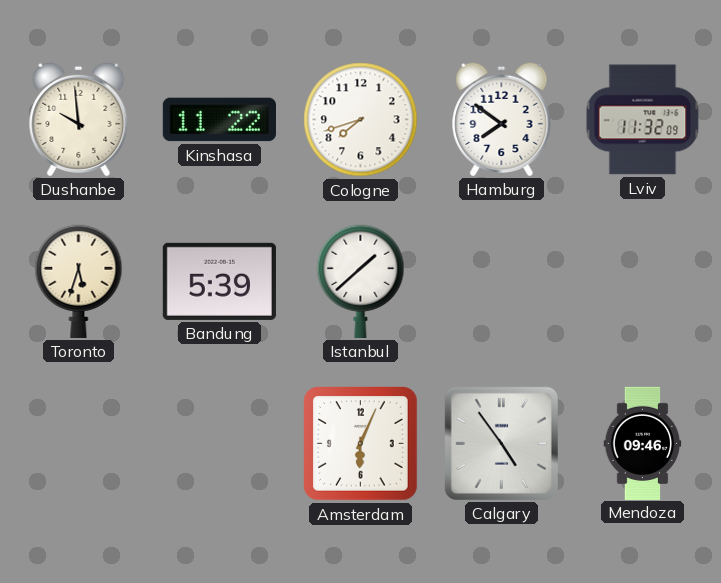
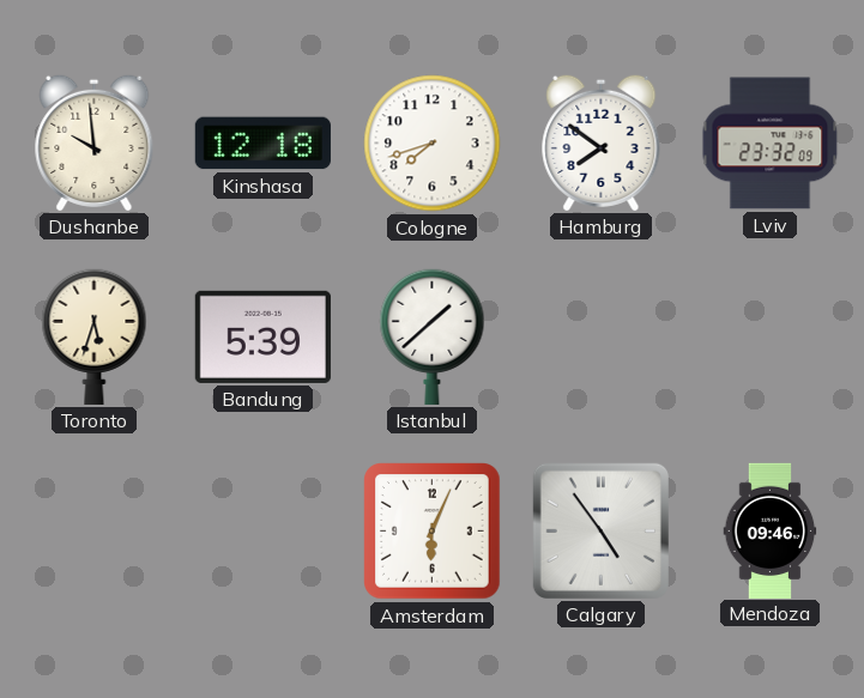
Kinshasa: 11:22 -> 12:18
Lviv: 11:32 -> 23:32
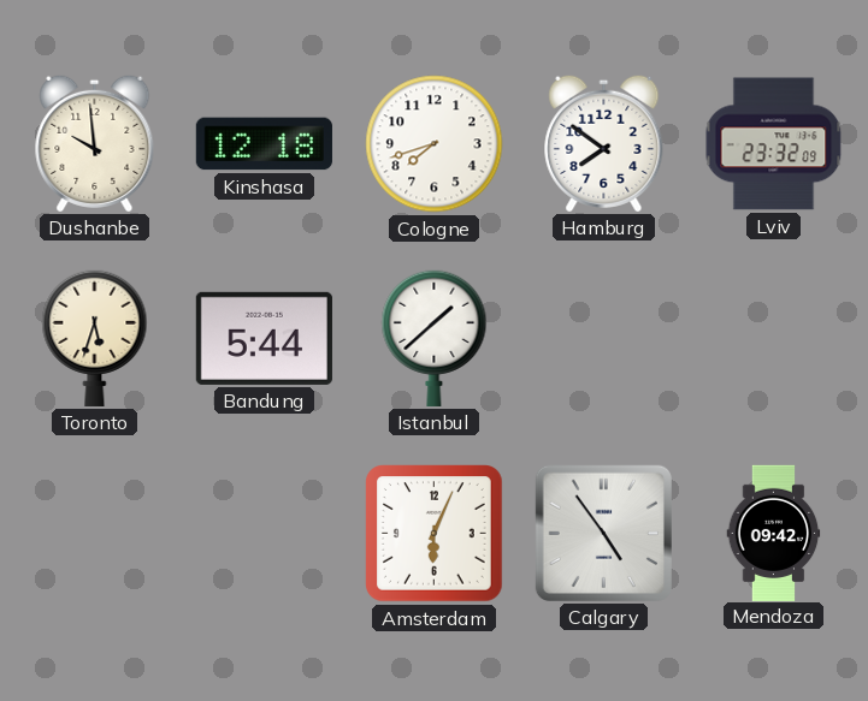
Bandung: 5:39 -> 5:44
Mendoza: 09:46 -> 09:42
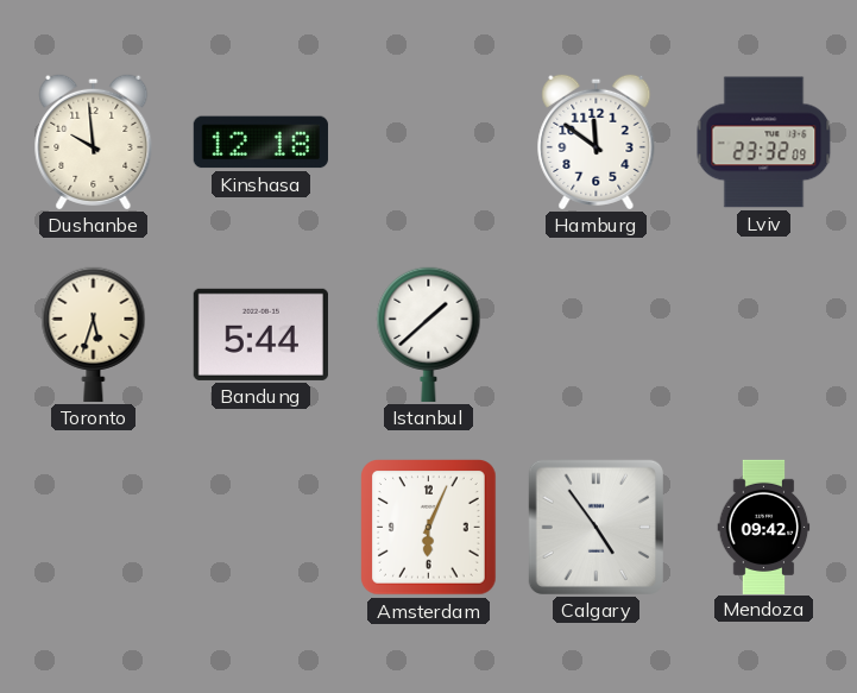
Cologne: 7:42 -> none
Hamburg: 7:51 -> 11:51
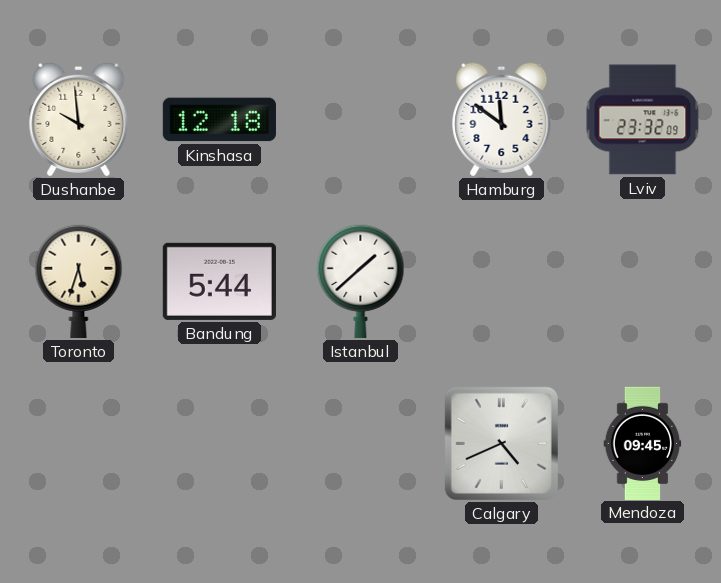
Amsterdam: 6:04 -> none
Calgary: 4:54 -> 4:41
Mendoza: 09:42 -> 09:45
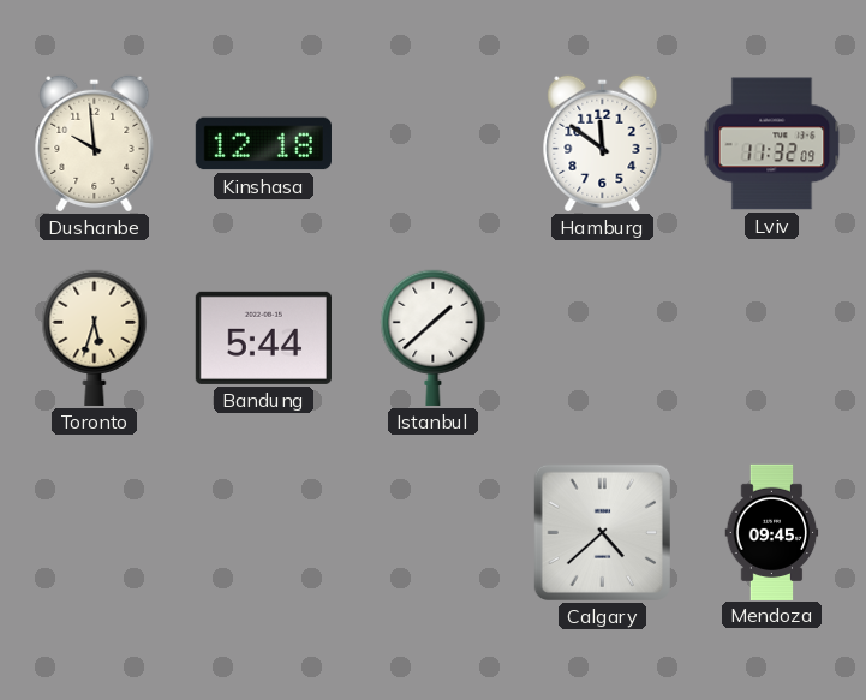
Lviv: 23:32 -> 11:32
Calgary: 4:41 -> 4:38
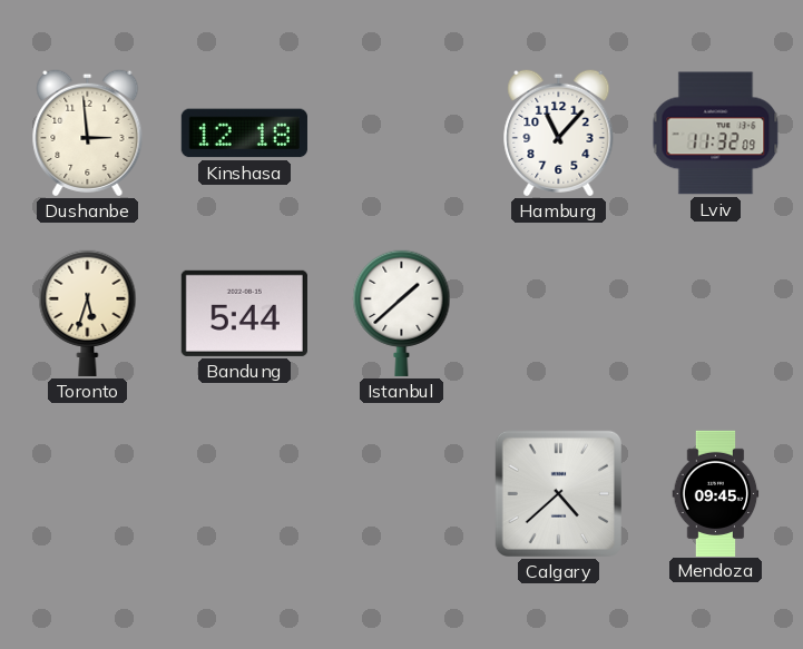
Dushanbe: 9:59 -> 2:59
Hamburg: 11:51 -> 11:07
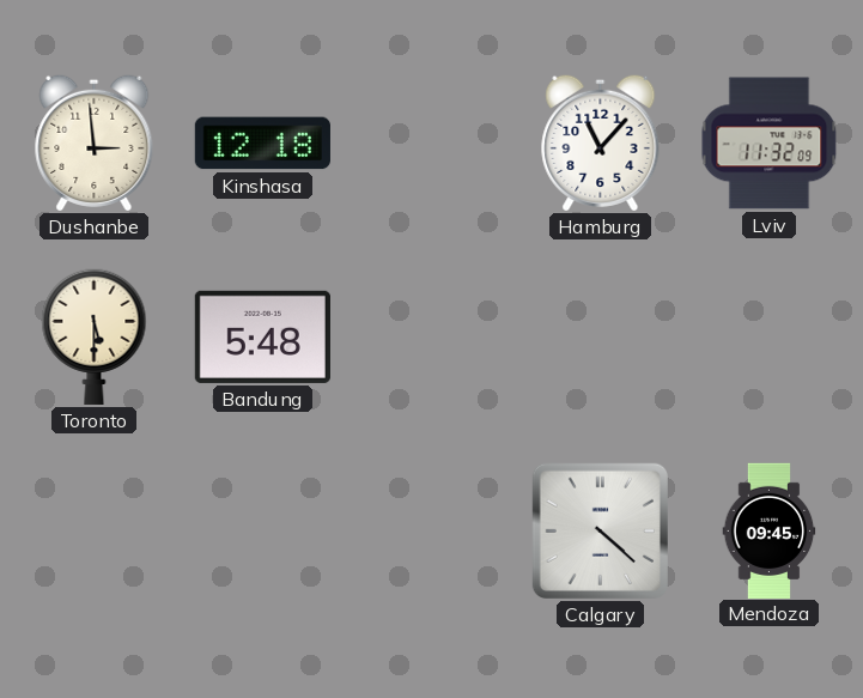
Toronto: 5:33 -> 5:30
Bandung: 5:44 -> 5:48
Istanbul: 1:38 -> none
Calgary: 4:38 -> 4:22
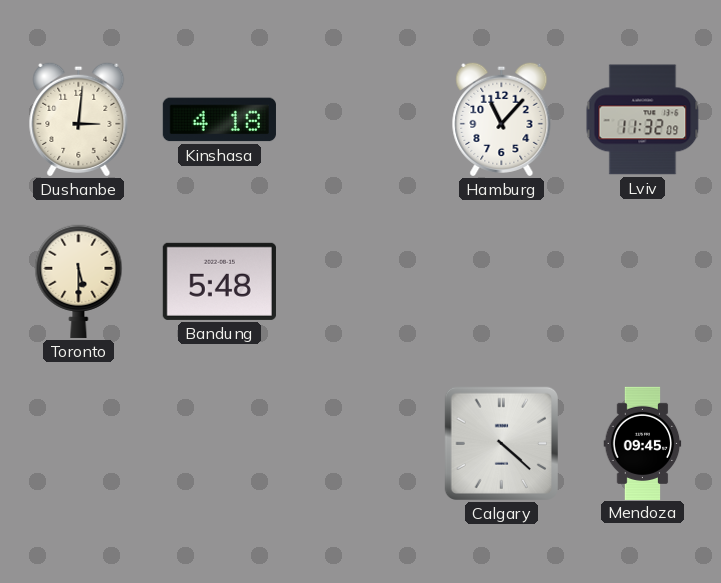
Dushanbe: 2:59 -> 3:01
Kinshasa: 12:18 -> 4:18
